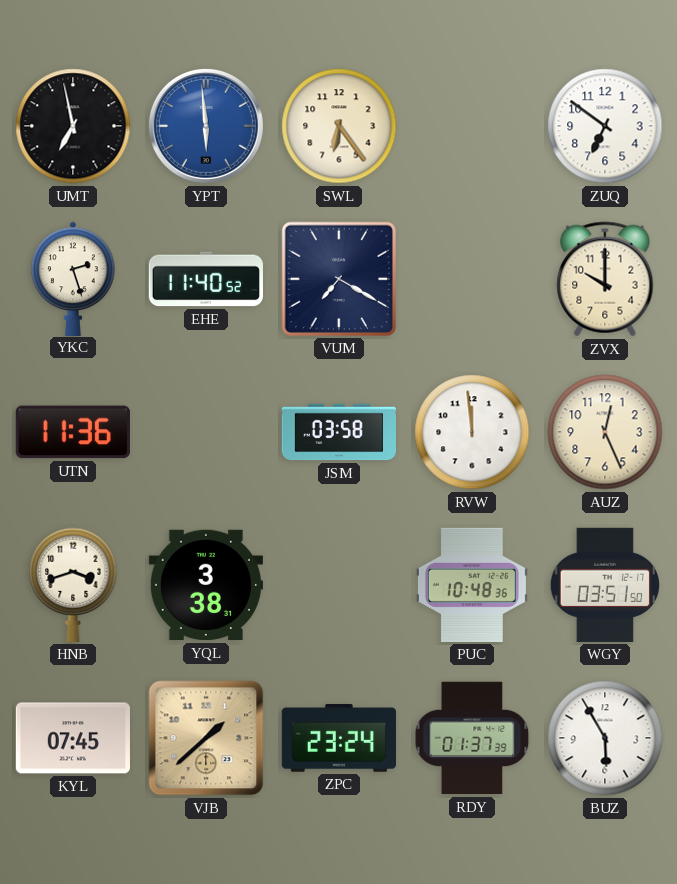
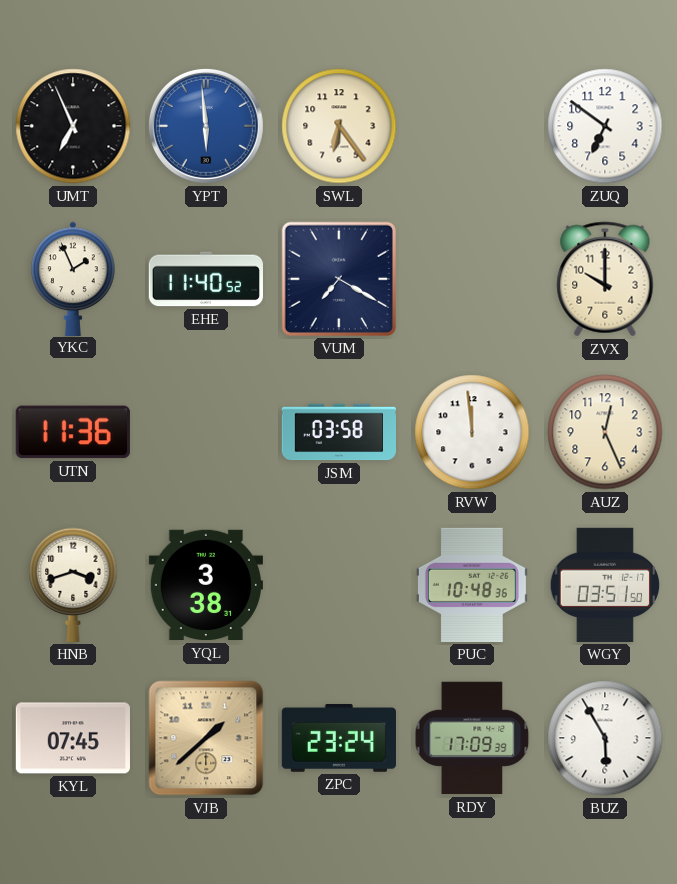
UMT: 6:58 -> 6:56
YKC: 2:27 -> 1:56
RDY: 01:37 -> 17:09
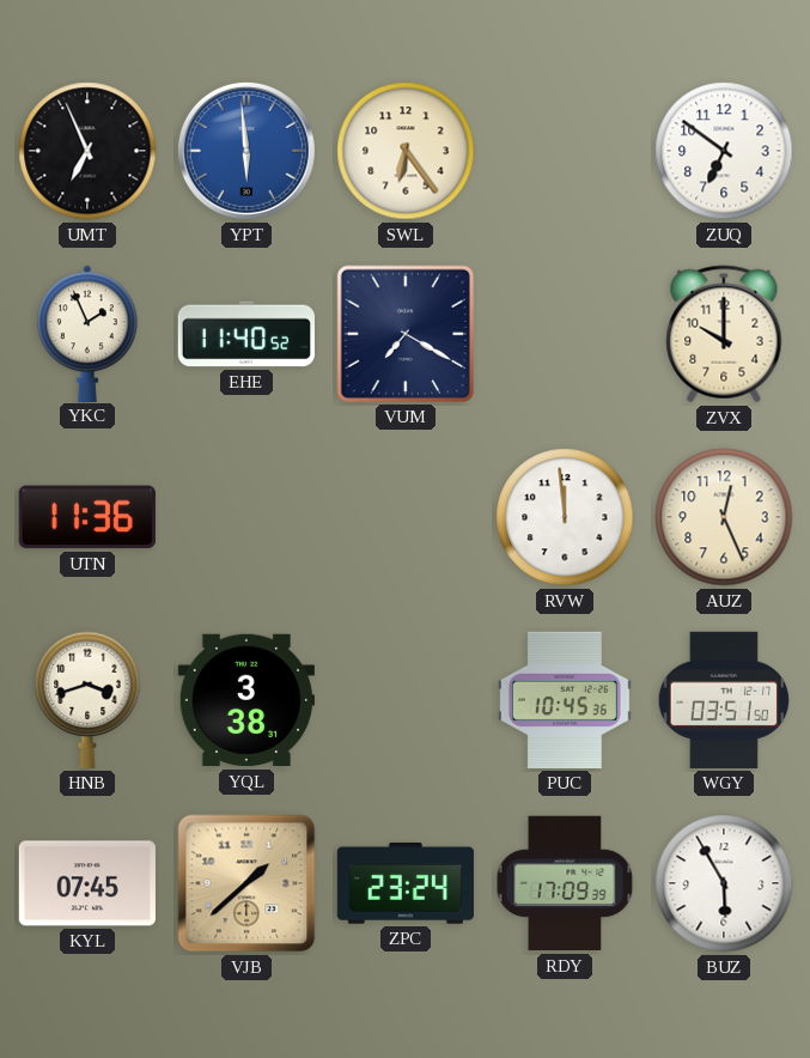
JSM: 03:58 -> none
PUC: 10:48 -> 10:45
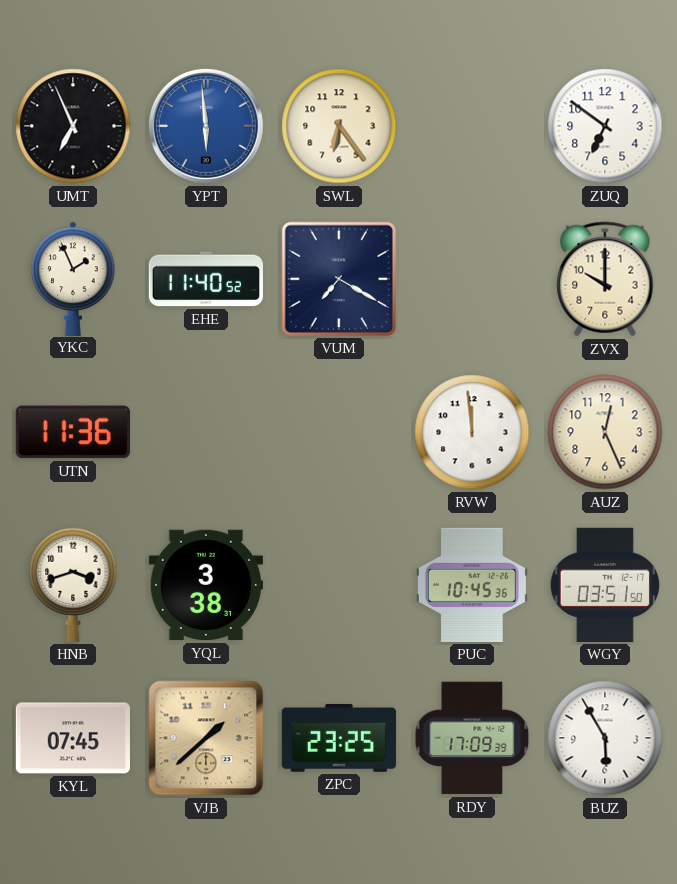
ZPC: 23:24 -> 23:25
